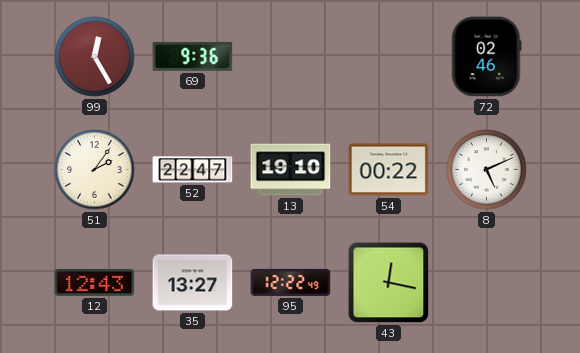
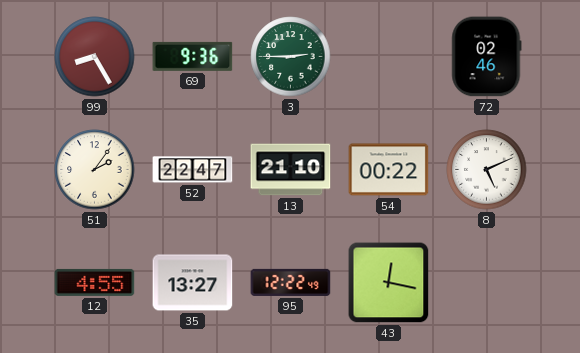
99: 12:25 -> 8:25
3: none -> 2:45
13: 19:10 -> 21:10
12: 12:43 -> 4:55
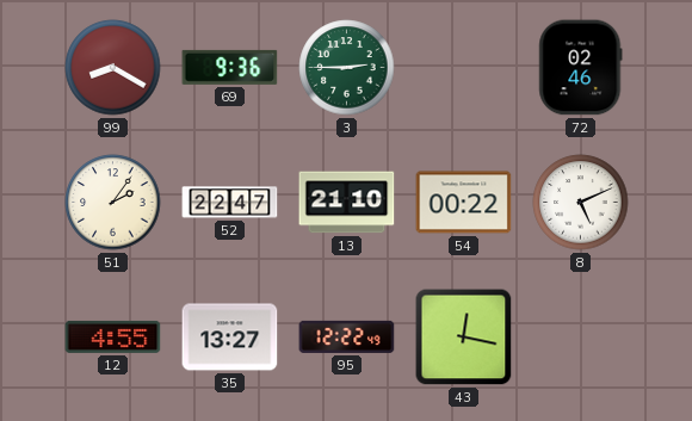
99: 8:25 -> 8:20
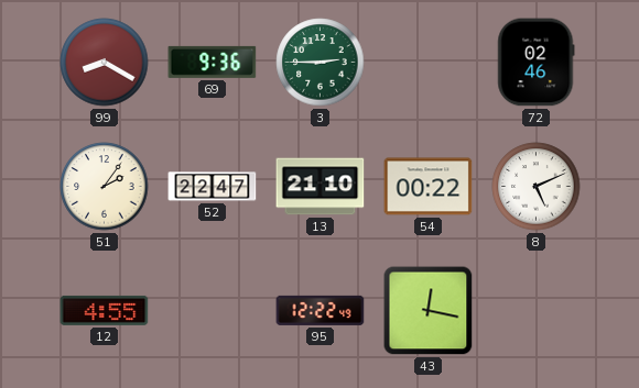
35: 13:27 -> none
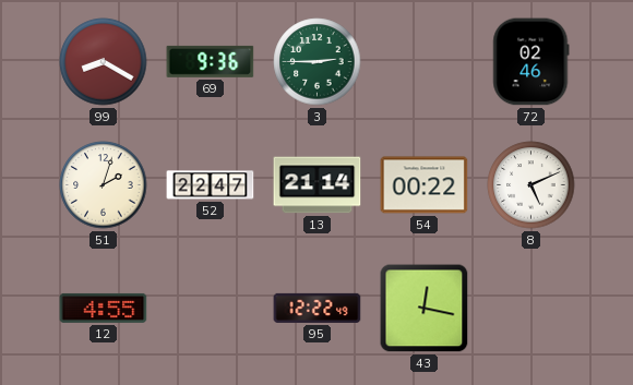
51: 2:06 -> 2:03
13: 21:10 -> 21:14
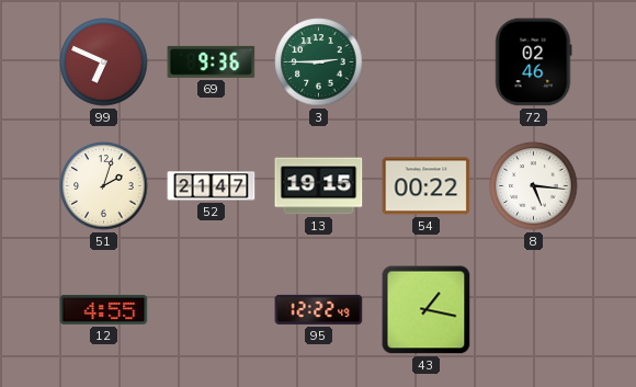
99: 8:20 -> 6:49
52: 22:47 -> 21:47
13: 21:14 -> 19:15
8: 5:11 -> 5:16
43: 12:17 -> 1:17
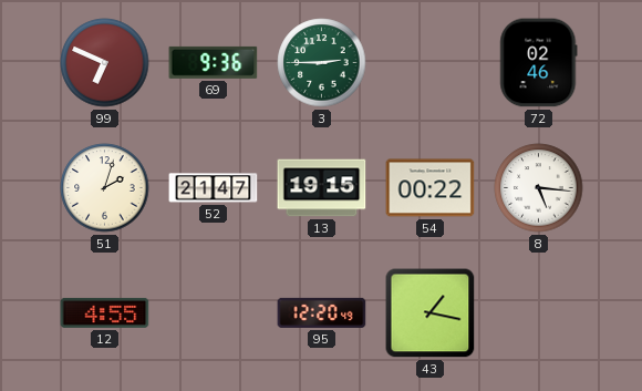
95: 12:22 -> 12:20
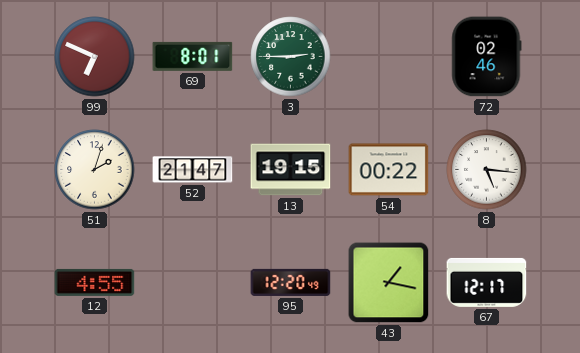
69: 9:36 -> 8:01
67: none -> 12:17
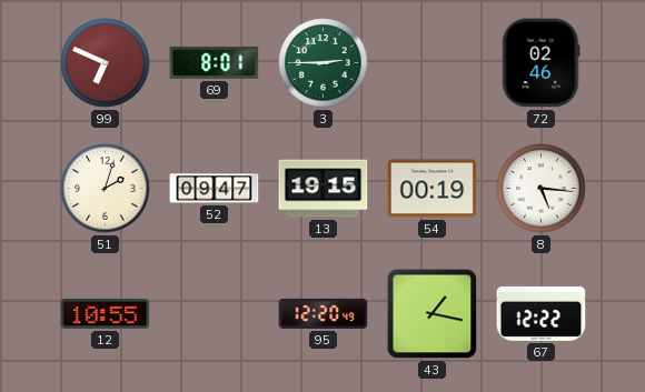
52: 21:47 -> 09:47
54: 00:22 -> 00:19
12: 4:55 -> 10:55
67: 12:17 -> 12:22
